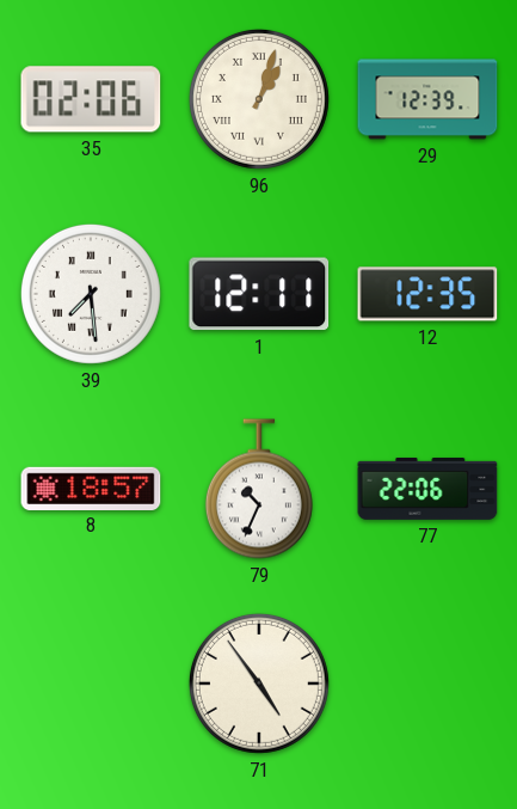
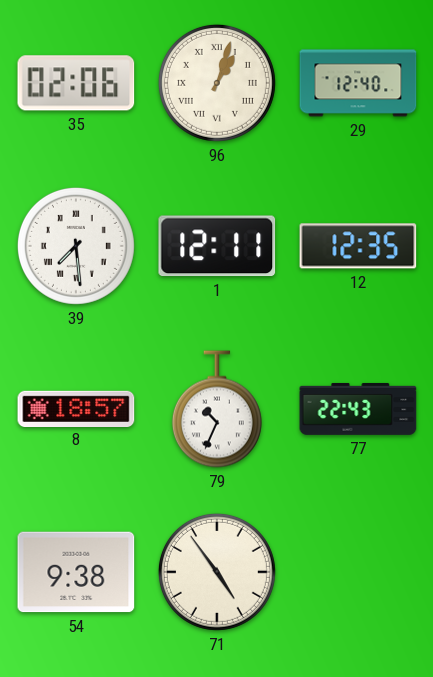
29: 12:39 -> 12:40
77: 22:06 -> 22:43
54: none -> 9:38
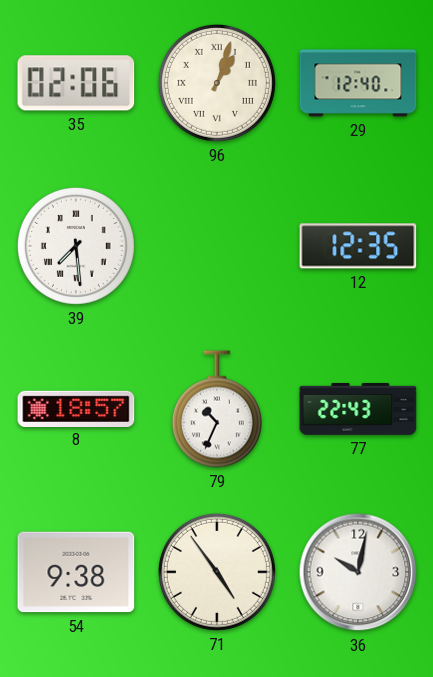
1: 12:11 -> none
36: none -> 10:02
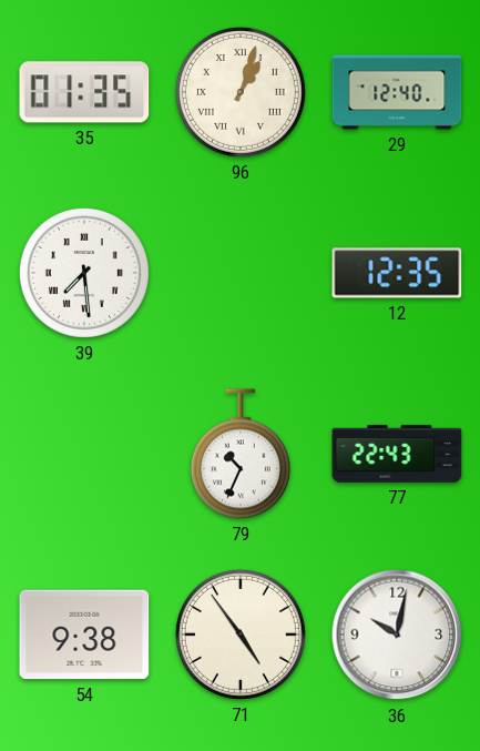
35: 02:06 -> 01:35
8: 18:57 -> none
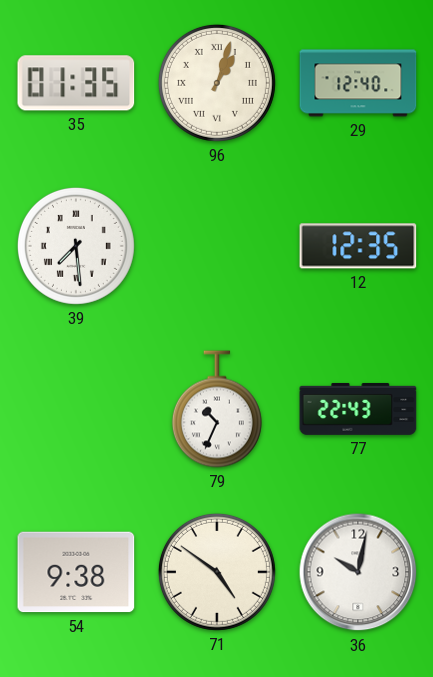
71: 4:54 -> 4:51
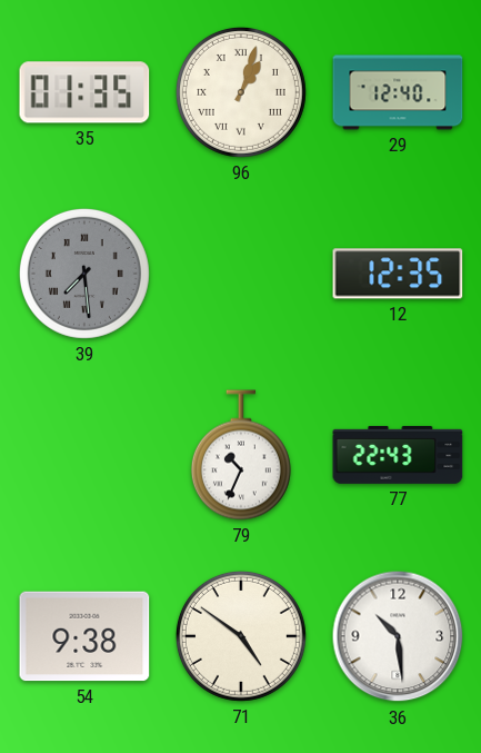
39 dial: white -> grey
36: 10:02 -> 10:29
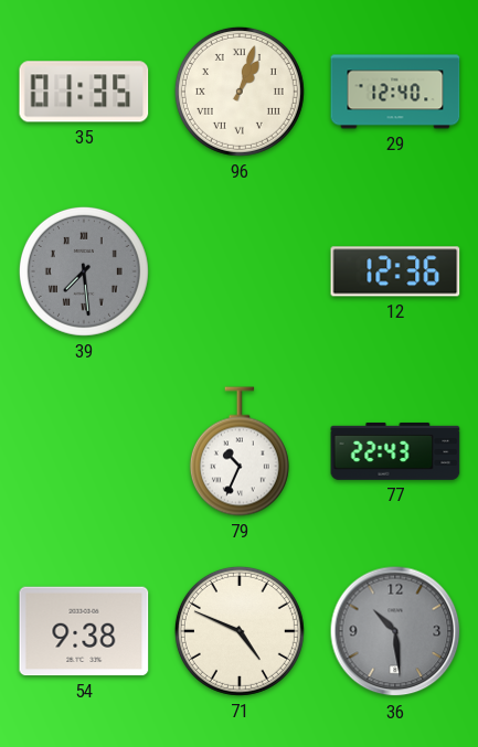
12: 12:35 -> 12:36
71: 4:51 -> 4:49
36 dial: white -> grey
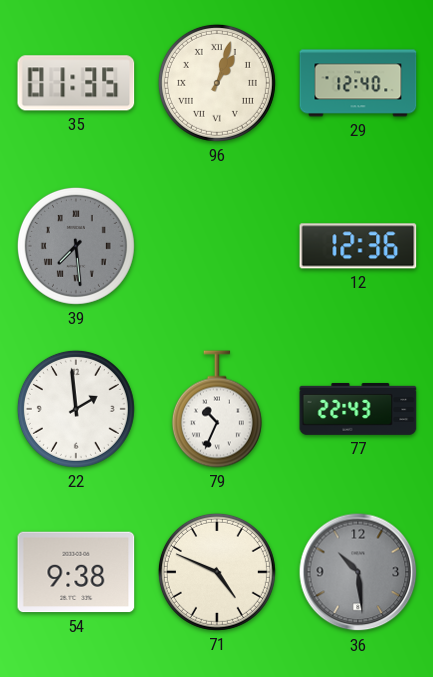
22: none -> 1:59
